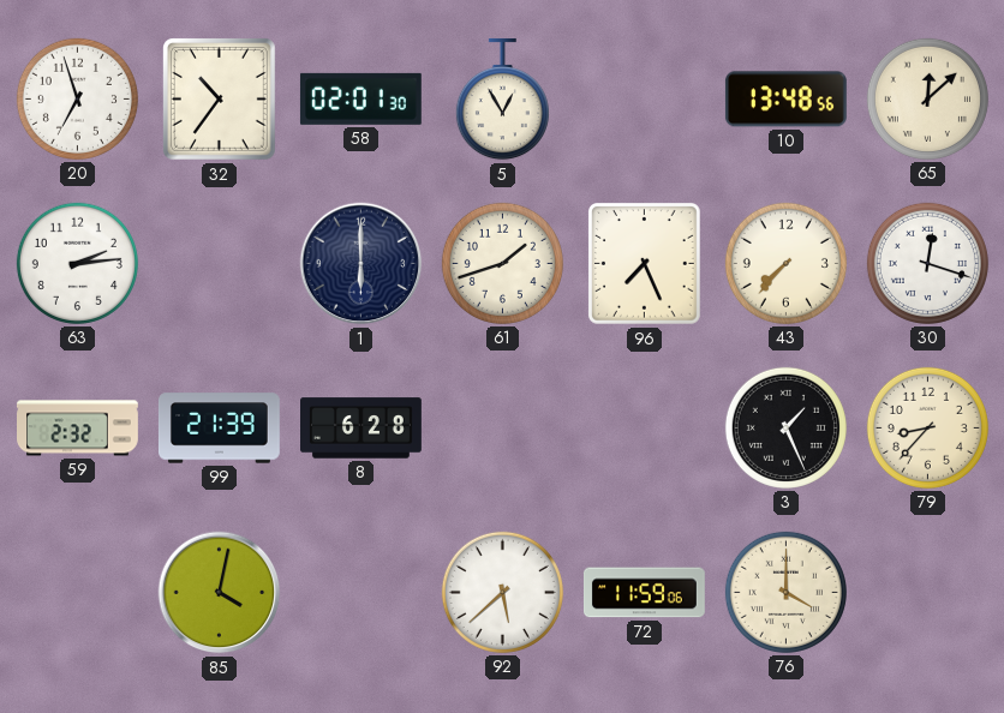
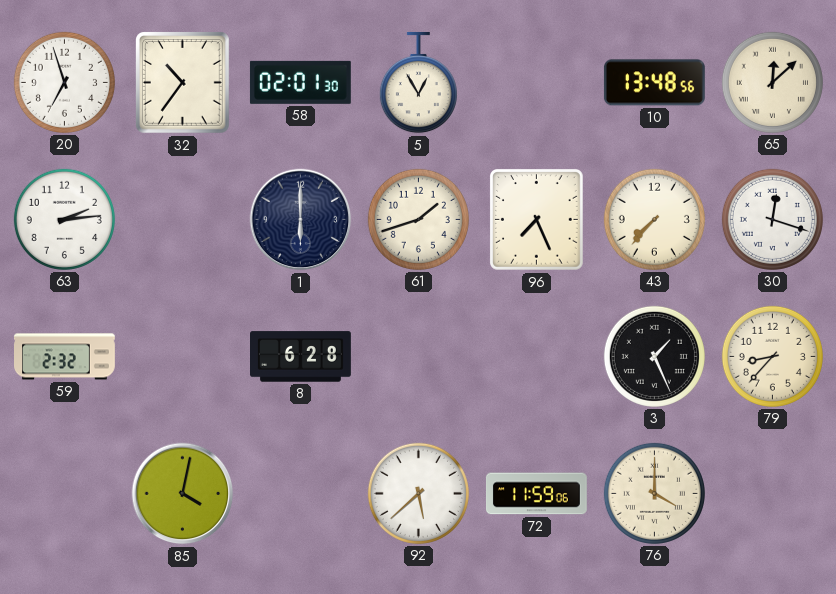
99: 21:39 -> none
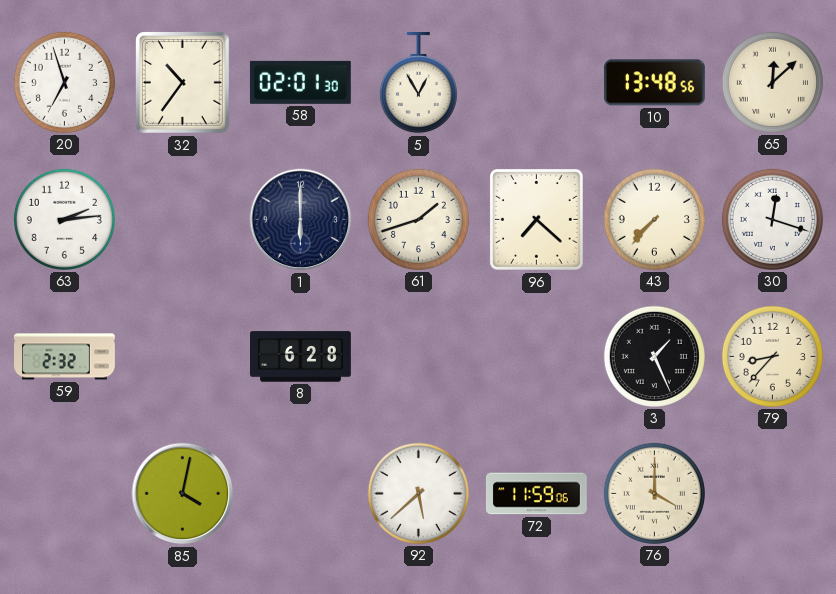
96: 7:26 -> 7:22
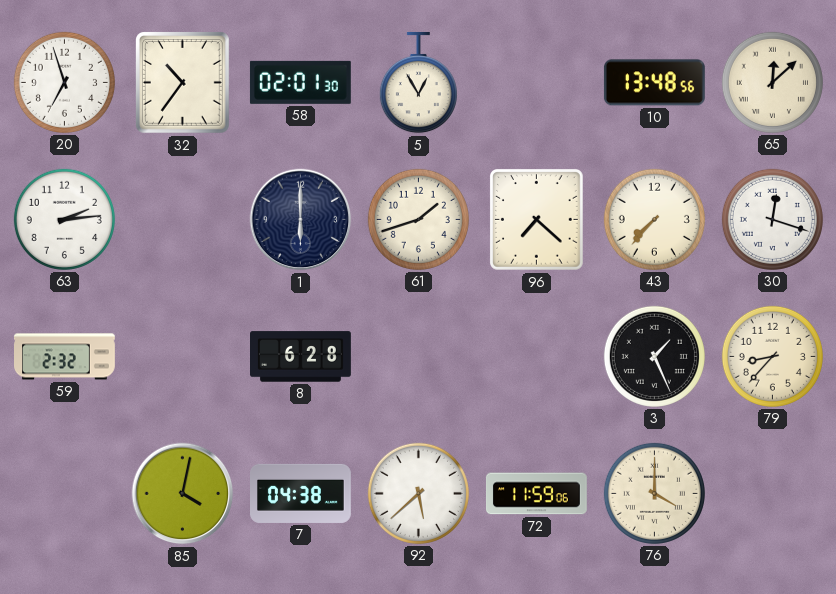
7: none -> 04:38
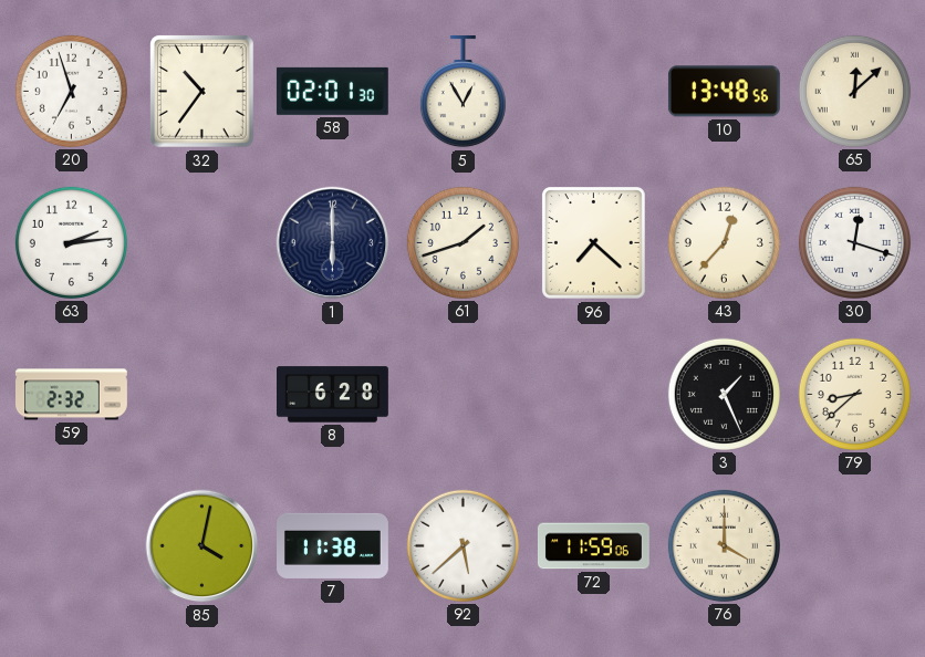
43: 7:37 -> 12:37
79: 8:37 -> 8:38
7: 04:38 -> 11:38
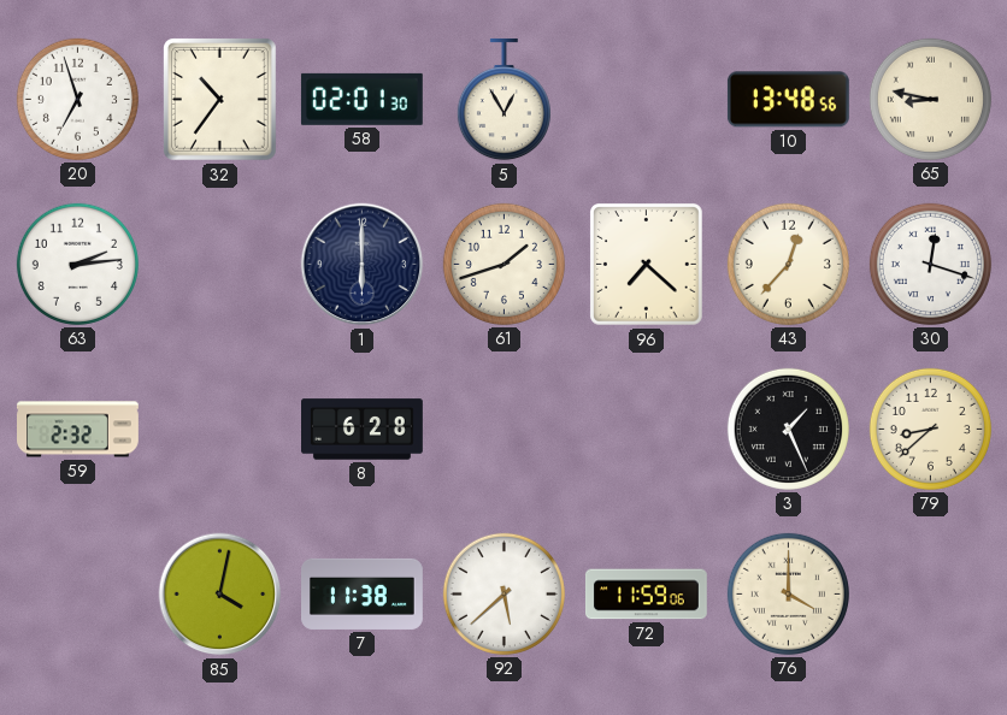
65: 12:08 -> 8:47
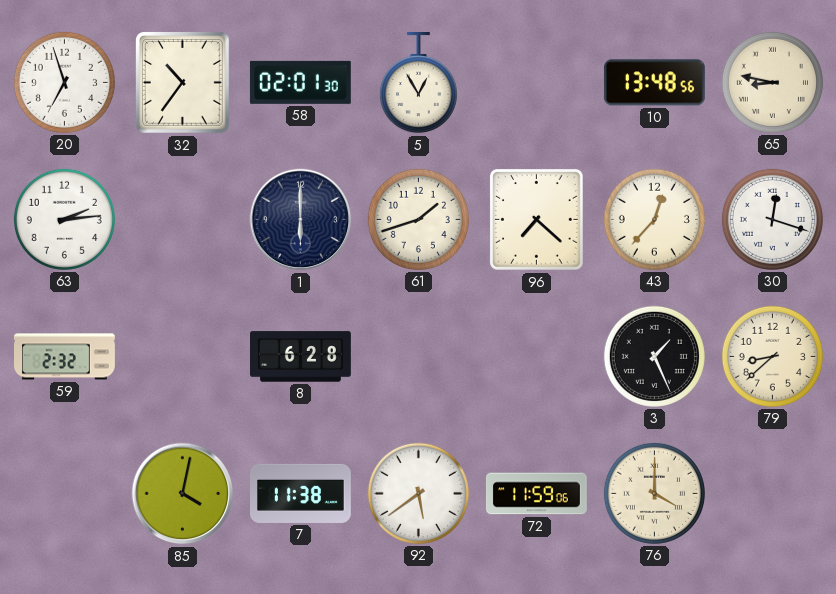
92: 5:38 -> 5:39
